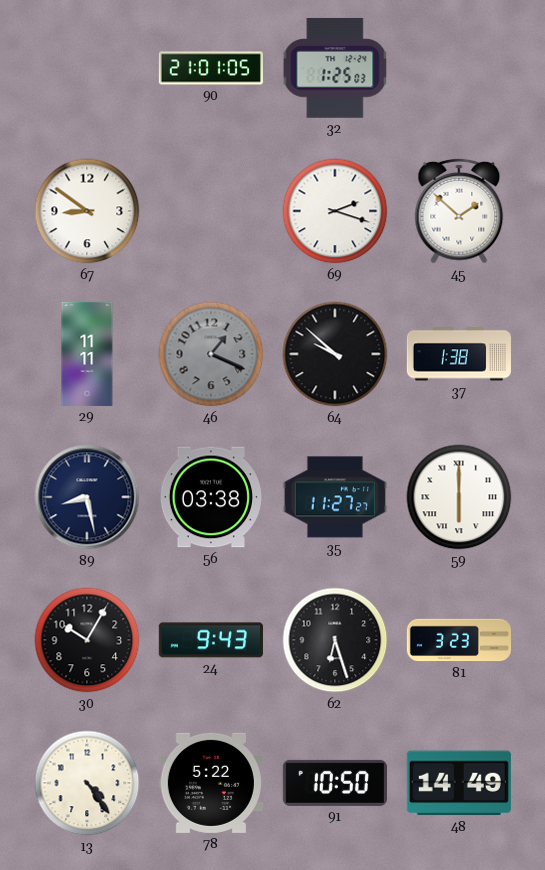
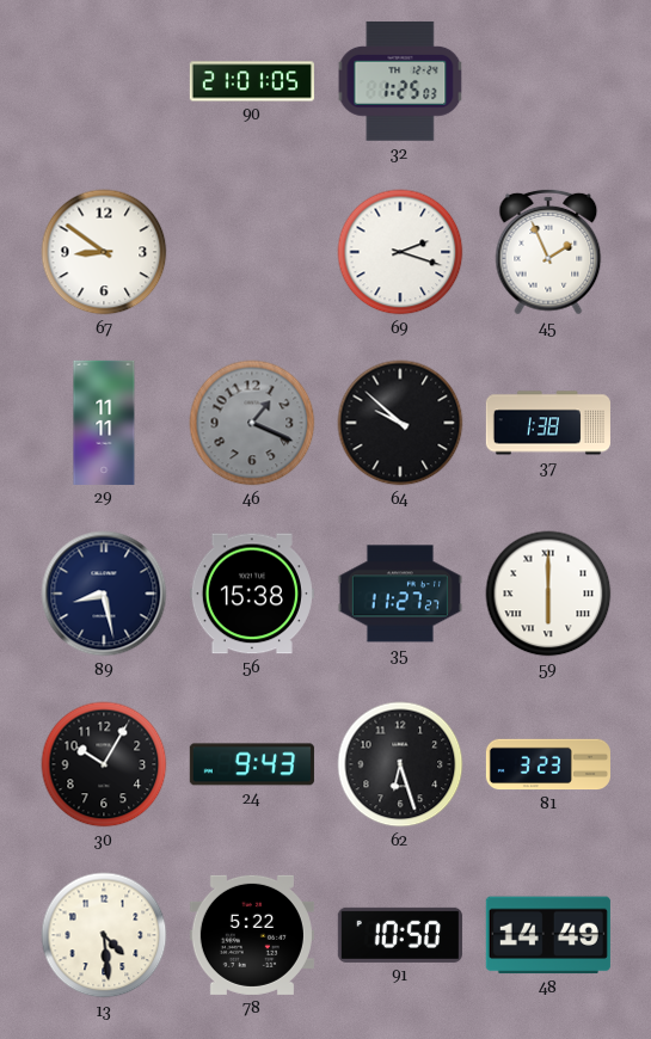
45: 1:52 -> 1:56
56: 03:38 -> 15:38
13: 4:24 -> 4:29
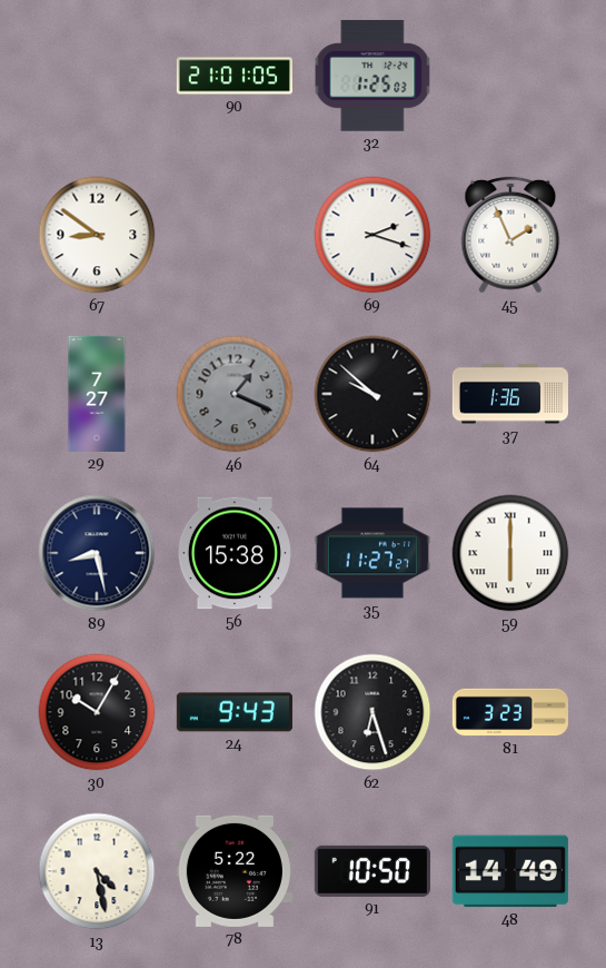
29: 11:11 -> 7:27
37: 1:38 -> 1:36
13: 4:29 -> 4:28
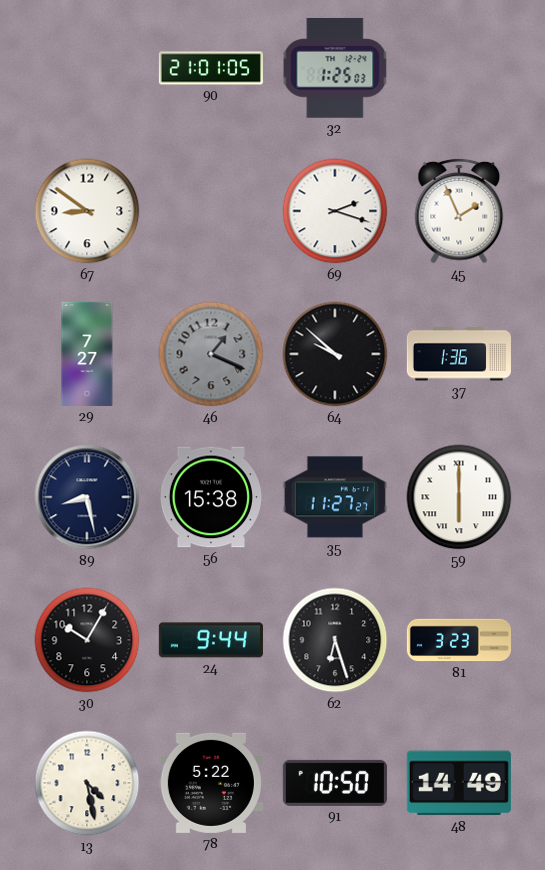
24: 9:43 -> 9:44
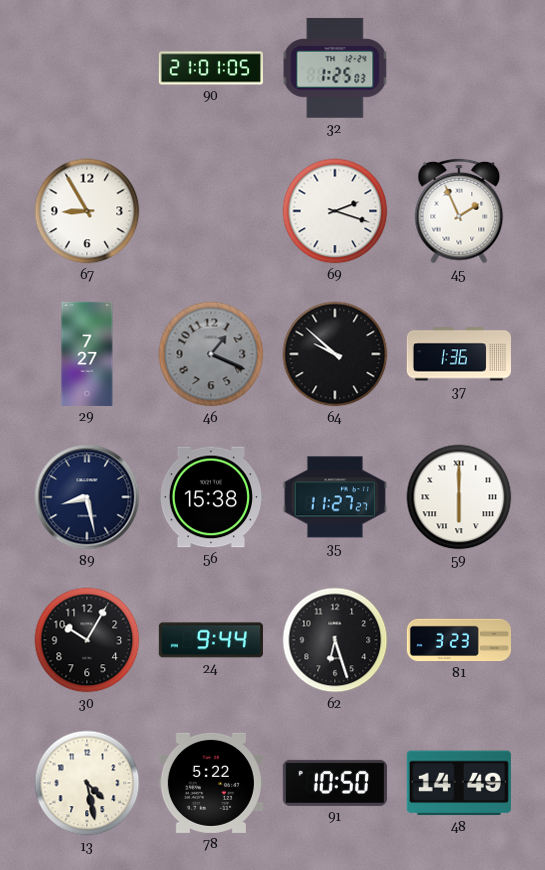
67: 8:51 -> 8:55
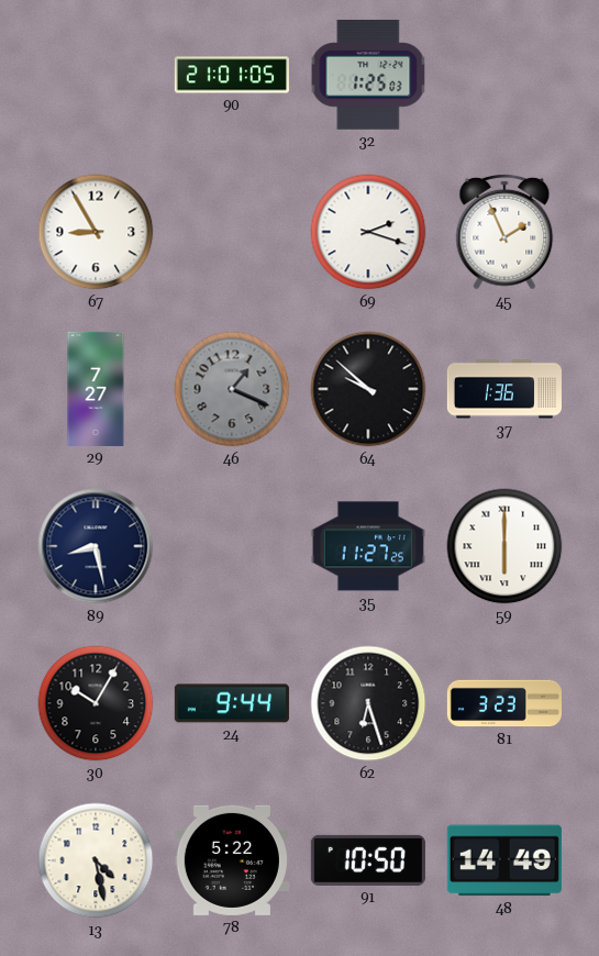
56: 15:38 -> none
35: 11:27:27 -> 11:27:25
